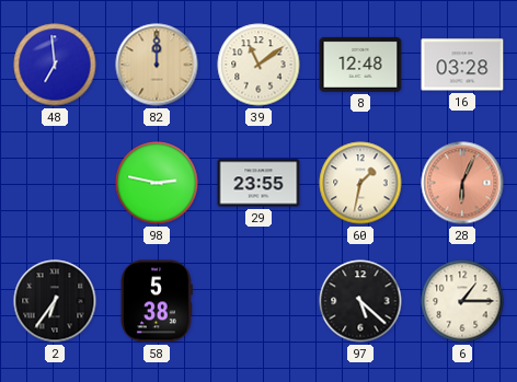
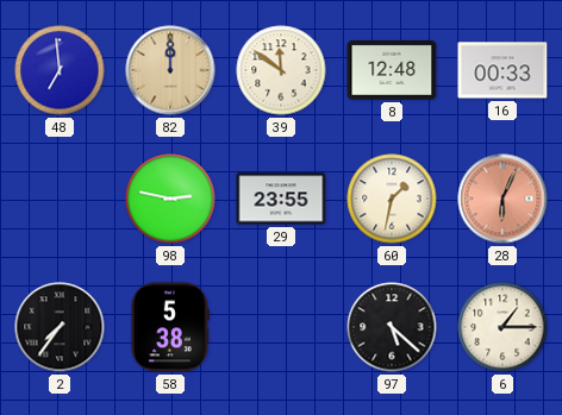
39: 11:09 -> 11:51
16: 03:28 -> 00:33
2: 6:36 -> 7:36
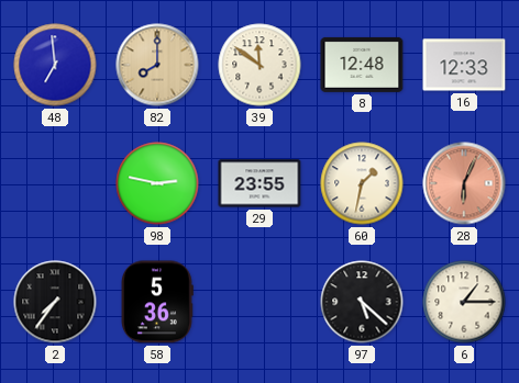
82: 12:00 -> 8:00
16: 00:33 -> 12:33
58: 5:38 -> 5:36
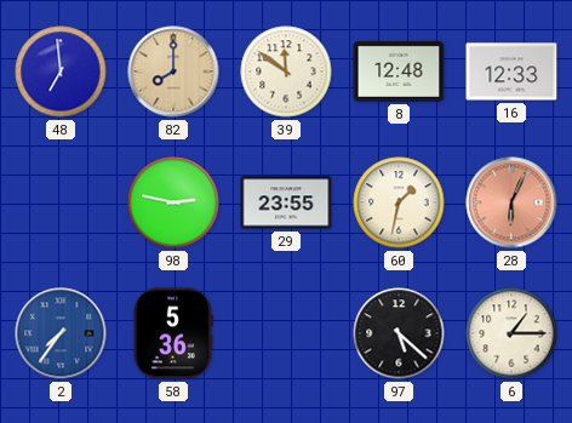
2 dial: black -> blue
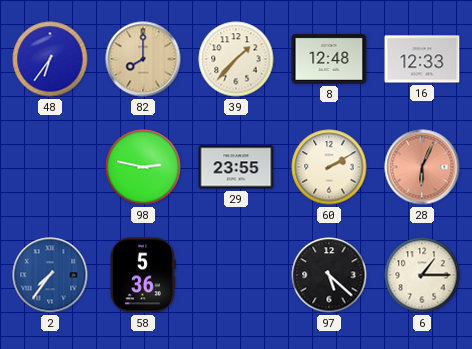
48: 6:59 -> 6:36
39: 11:51 -> 1:37
60: 1:32 -> 2:10
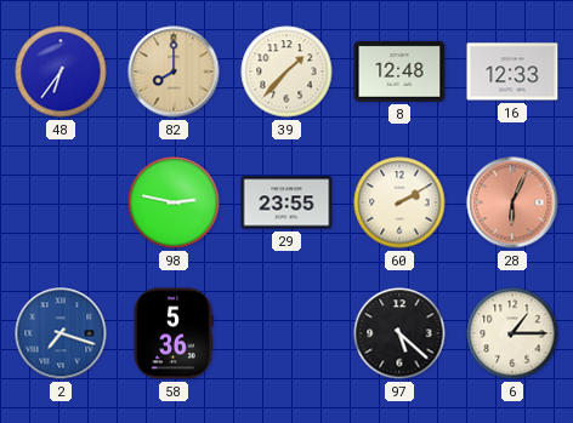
2: 7:36 -> 7:18
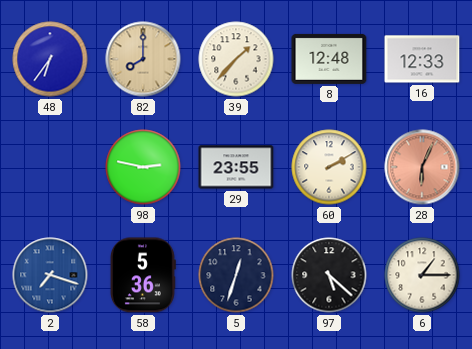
5: none -> 12:33
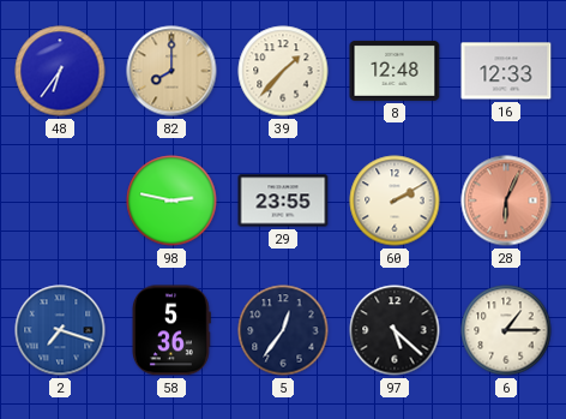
5: 12:33 -> 12:36
